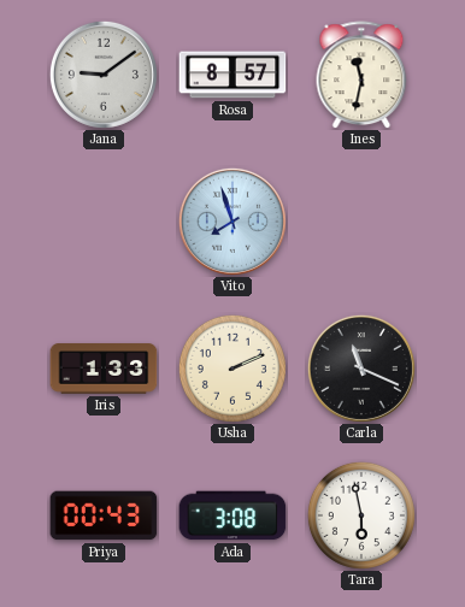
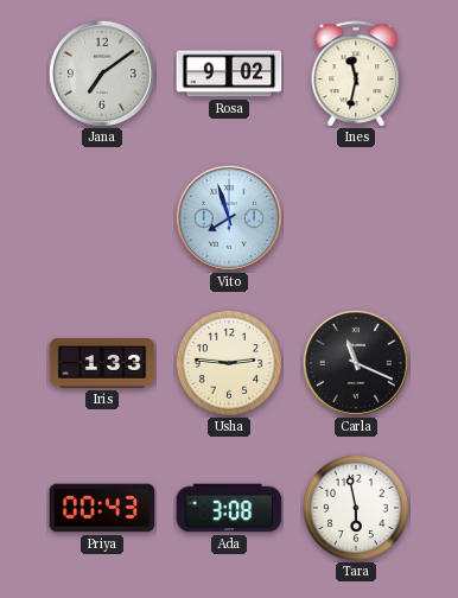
Jana: 9:09 -> 7:09
Rosa: 8:57 -> 9:02
Usha: 2:11 -> 2:46
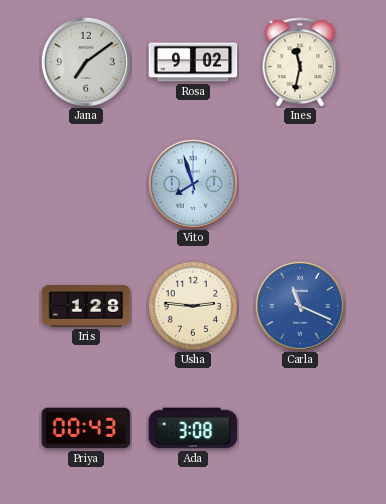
Iris: 1:33 -> 1:28
Carla dial: black -> blue
Tara: 5:58 -> none
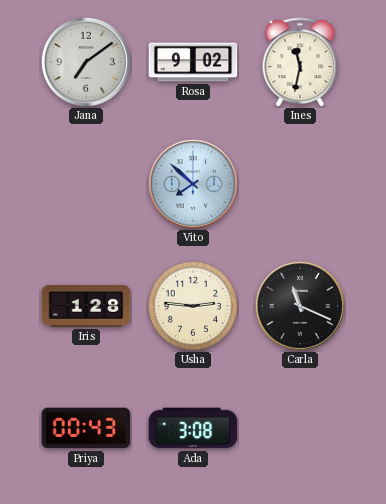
Vito: 7:57 -> 7:52
Carla dial: blue -> black
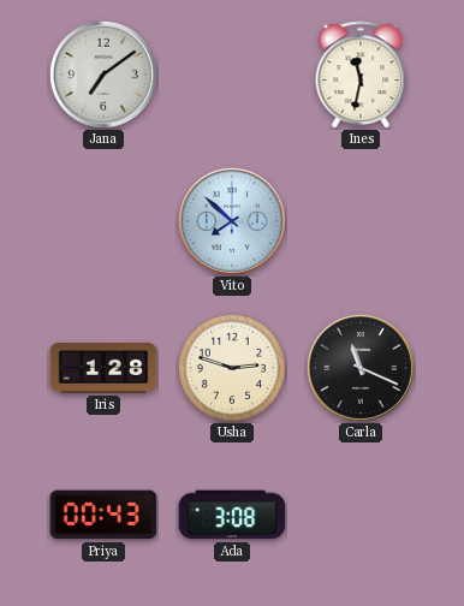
Rosa: 9:02 -> none
Usha: 2:46 -> 2:48
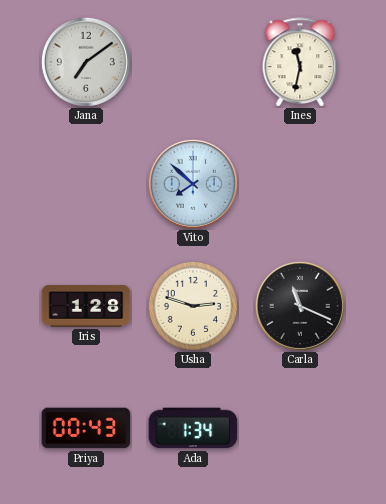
Ada: 3:08 -> 1:34
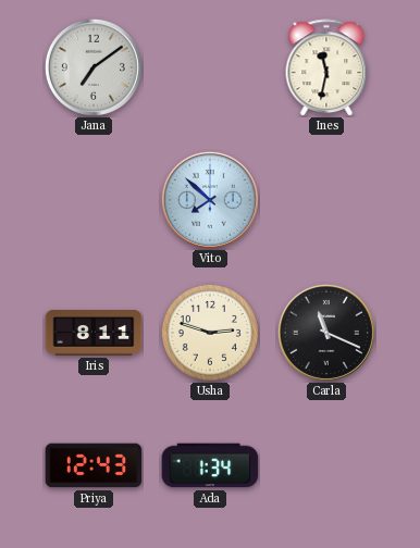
Iris: 1:28 -> 8:11
Priya: 00:43 -> 12:43
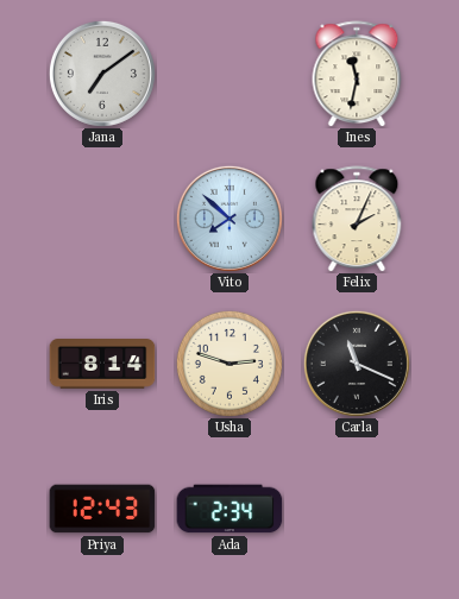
Felix: none -> 2:04
Iris: 8:11 -> 8:14
Ada: 1:34 -> 2:34
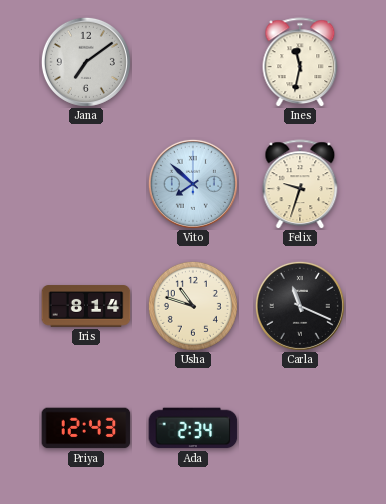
Felix: 2:04 -> 9:33
Usha: 2:48 -> 10:48
